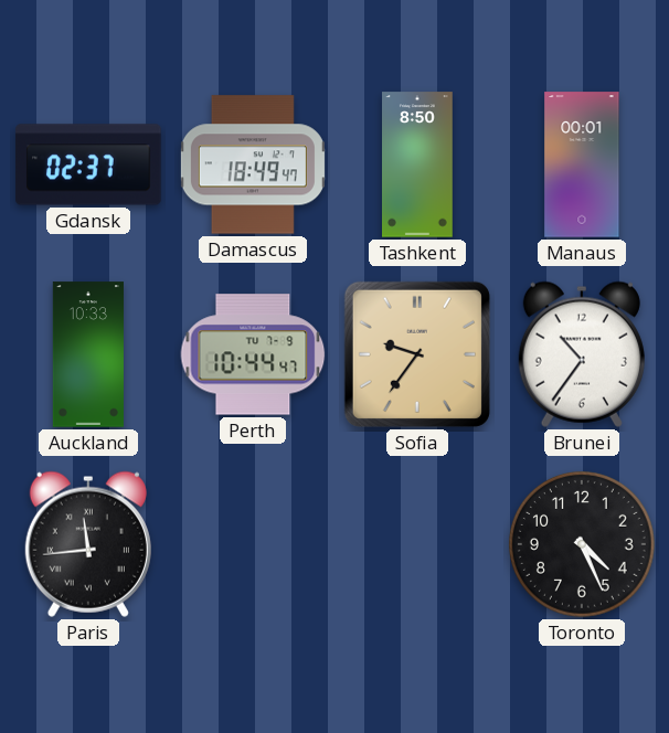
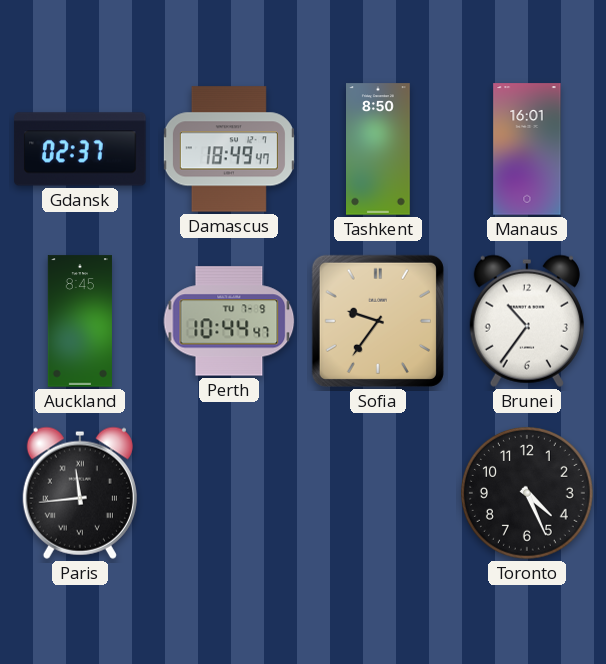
Manaus: 00:01 -> 16:01
Auckland: 10:33 -> 8:45
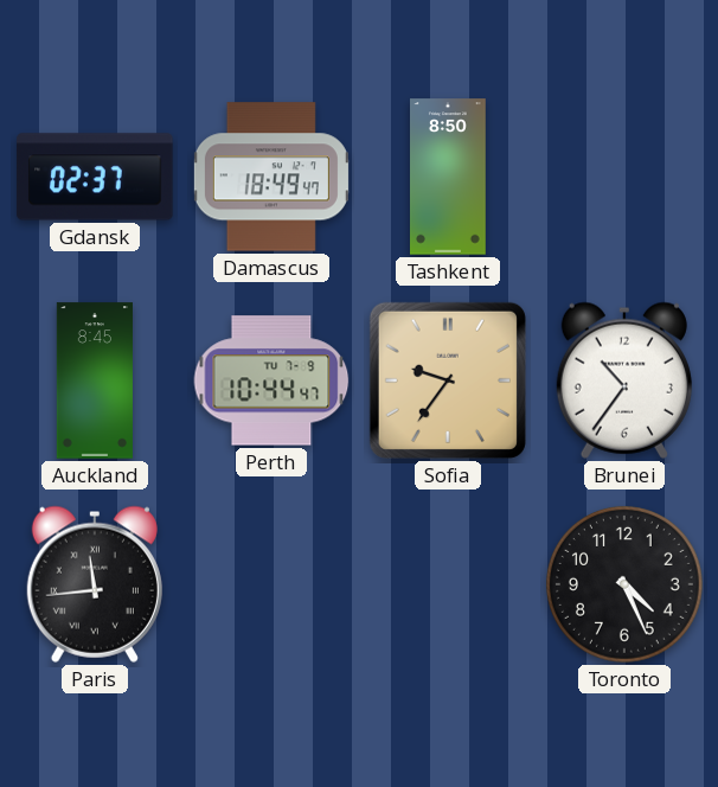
Manaus: 16:01 -> none
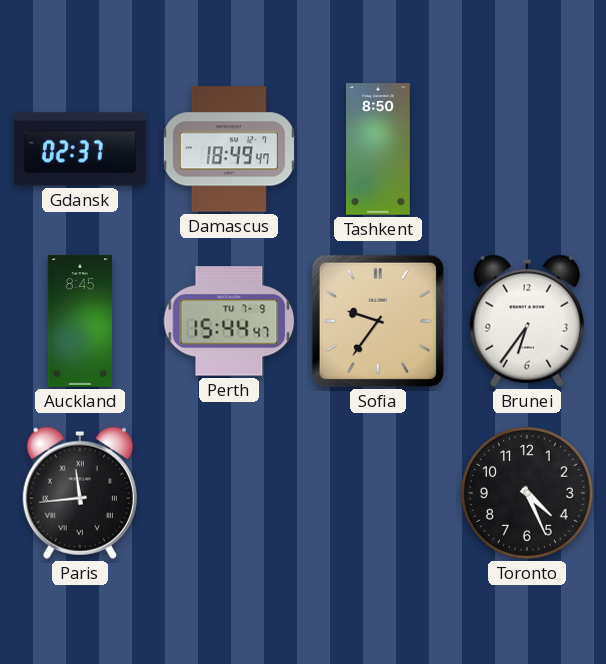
Perth: 10:44 -> 15:44
Brunei: 10:36 -> 6:36
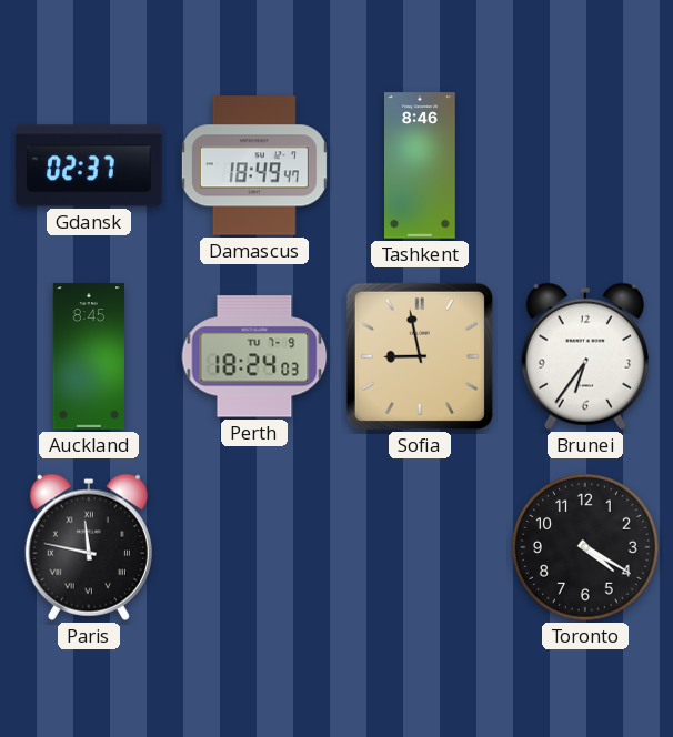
Tashkent: 8:50 -> 8:46
Perth: 15:44 -> 18:24
Sofia: 9:36 -> 8:58
Paris: 11:44 -> 11:47
Toronto: 4:26 -> 4:20
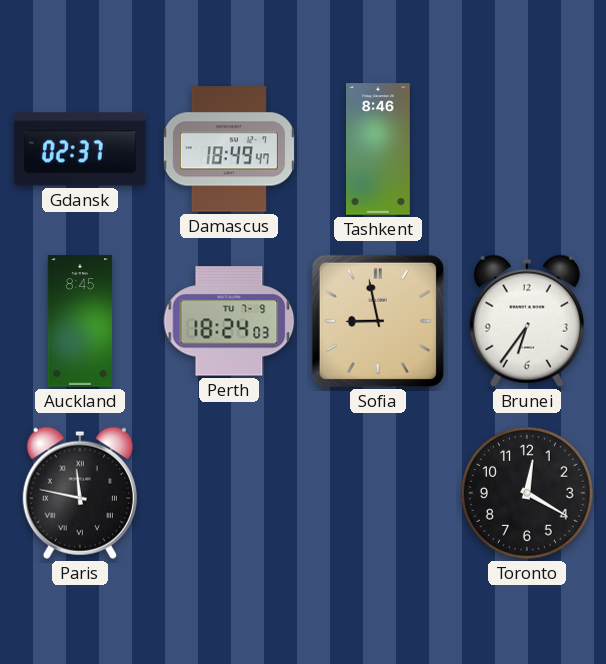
Toronto: 4:20 -> 12:20
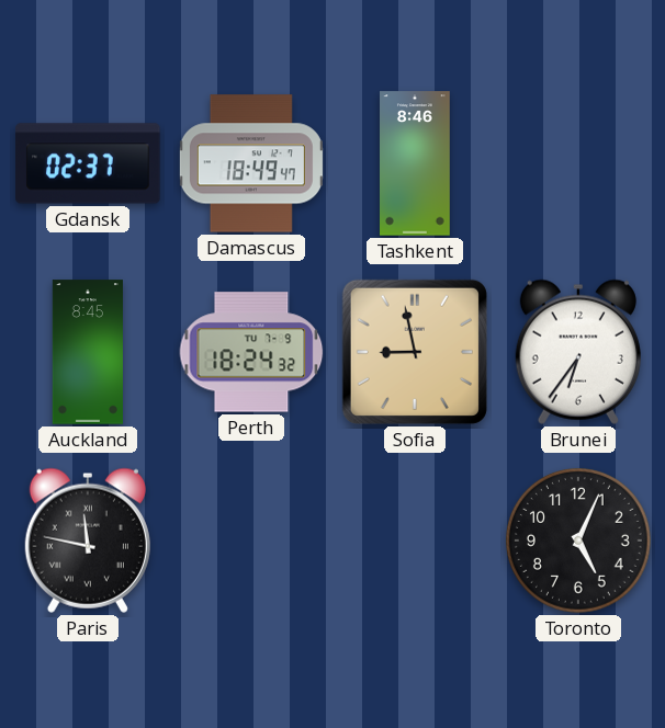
Perth: 18:24:03 -> 18:24:32
Toronto: 12:20 -> 5:04
